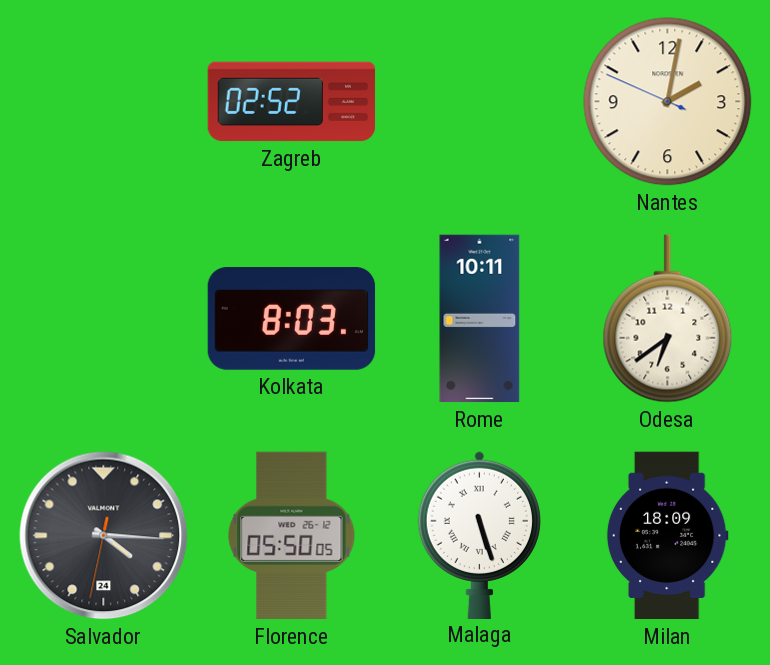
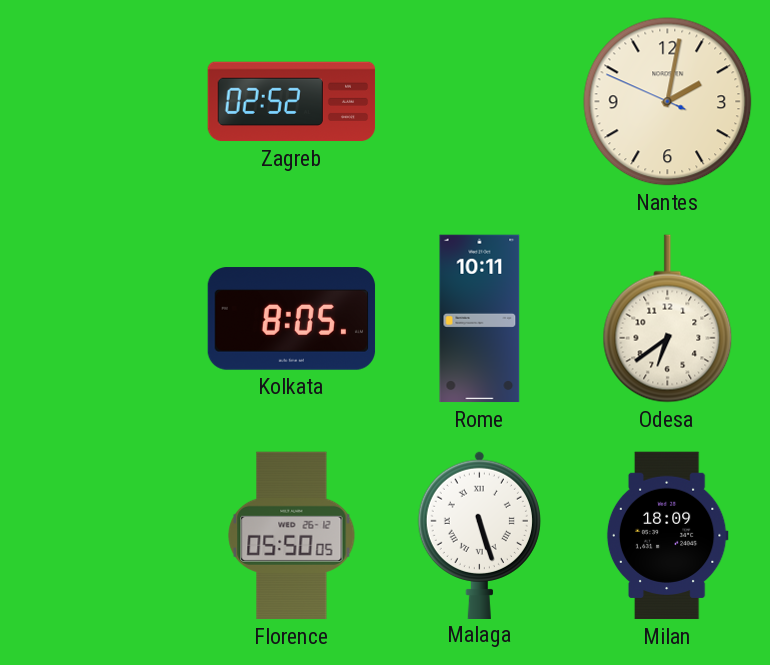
Kolkata: 8:03 -> 8:05
Salvador: 4:15 -> none
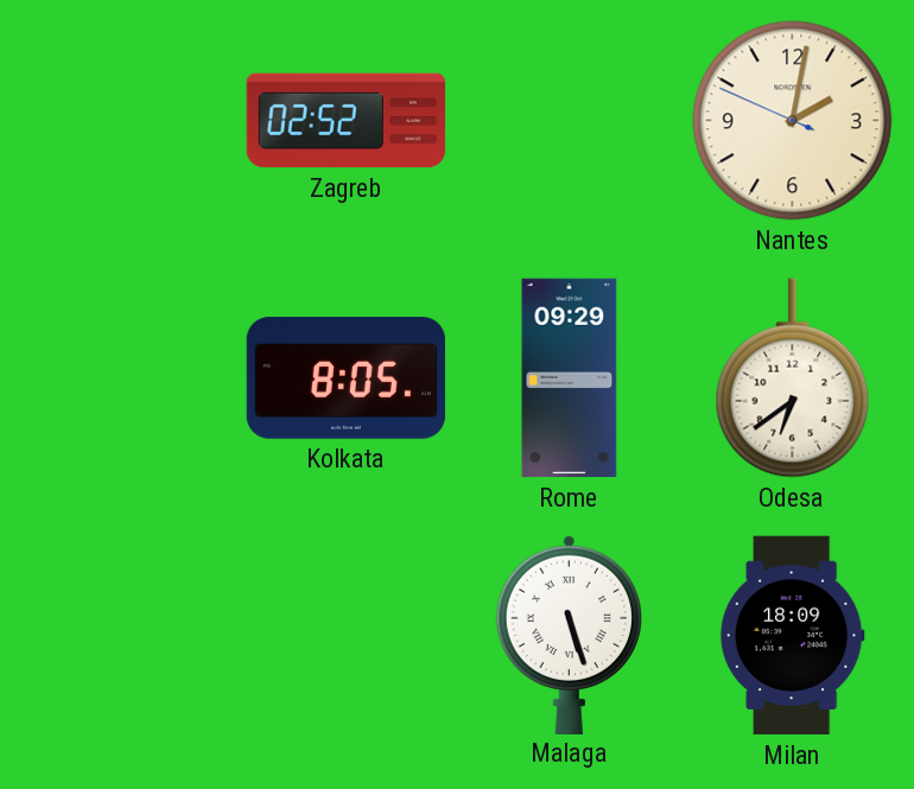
Rome: 10:11 -> 09:29
Florence: 05:50 -> none
